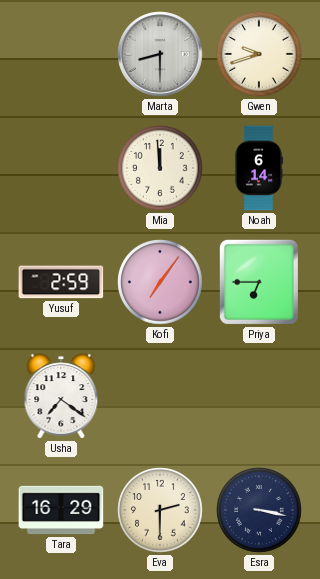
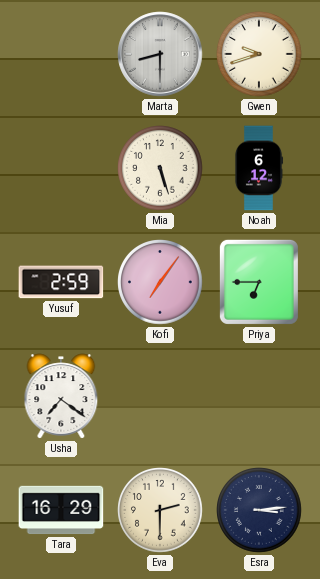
Mia: 11:59 -> 5:27
Noah: 6:14 -> 6:12
Esra: 3:17 -> 3:14
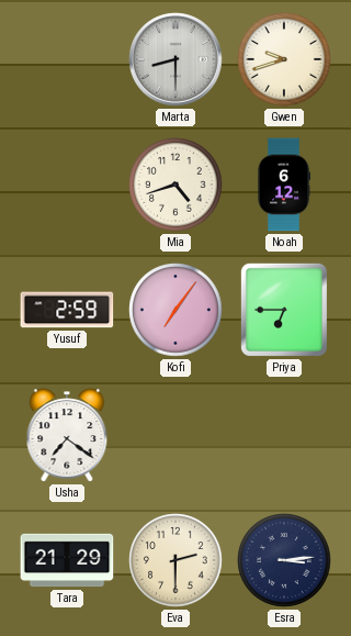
Mia: 5:27 -> 4:42
Tara: 16:29 -> 21:29
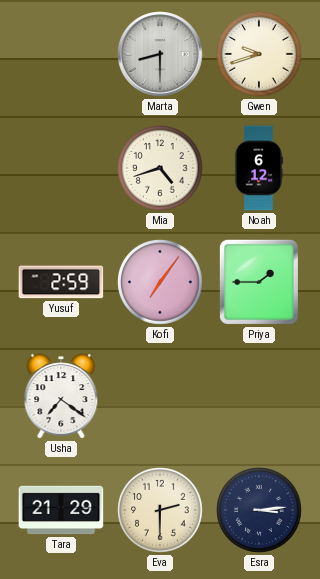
Priya: 6:45 -> 1:45
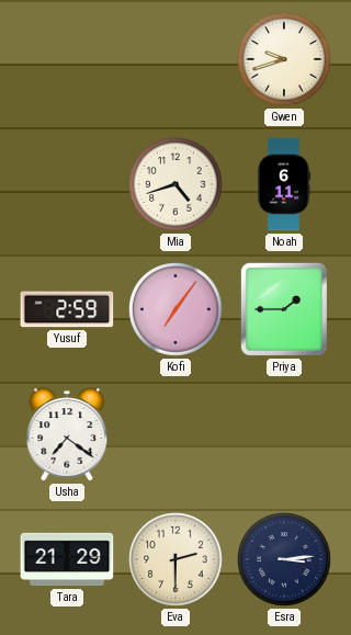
Marta: 8:30 -> none
Noah: 6:12 -> 6:11
